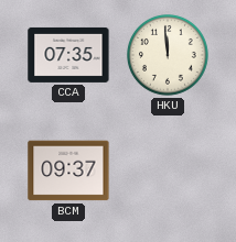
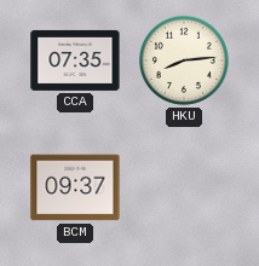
HKU: 11:59 -> 8:14
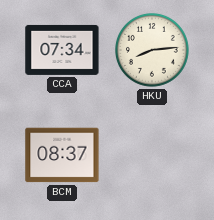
CCA: 07:35 -> 07:34
BCM: 09:37 -> 08:37
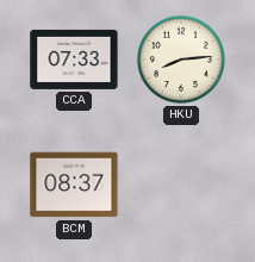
CCA: 07:34 -> 07:33
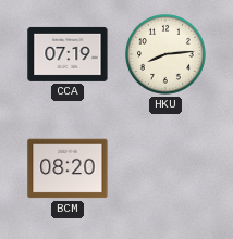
CCA: 07:33 -> 07:19
BCM: 08:37 -> 08:20
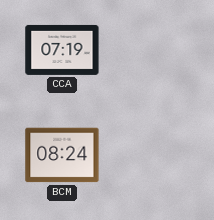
HKU: 8:14 -> none
BCM: 08:20 -> 08:24
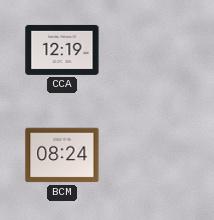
CCA: 07:19 -> 12:19
